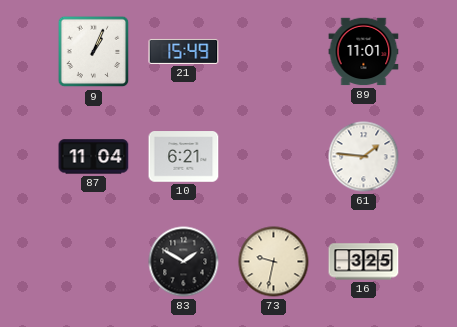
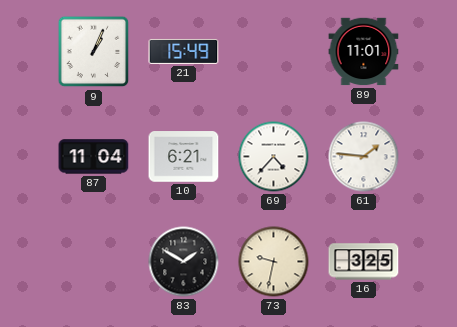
69: none -> 4:37
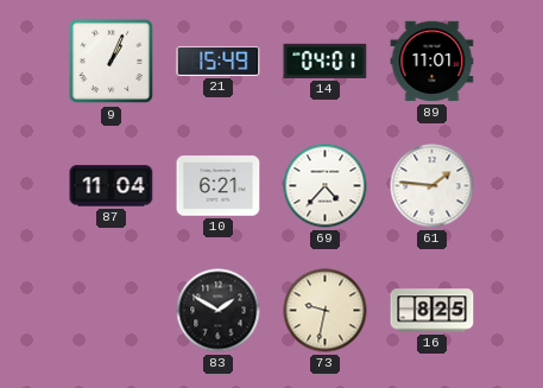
14: none -> 04:01
16: 3:25 -> 8:25
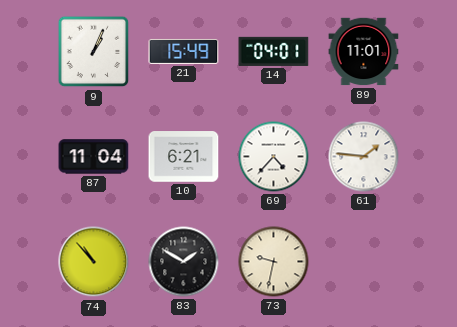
74: none -> 10:53
16: 8:25 -> none
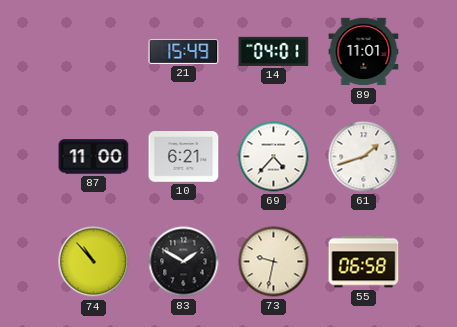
9: 1:04 -> none
87: 11:04 -> 11:00
61: 1:46 -> 1:42
55: none -> 06:58
